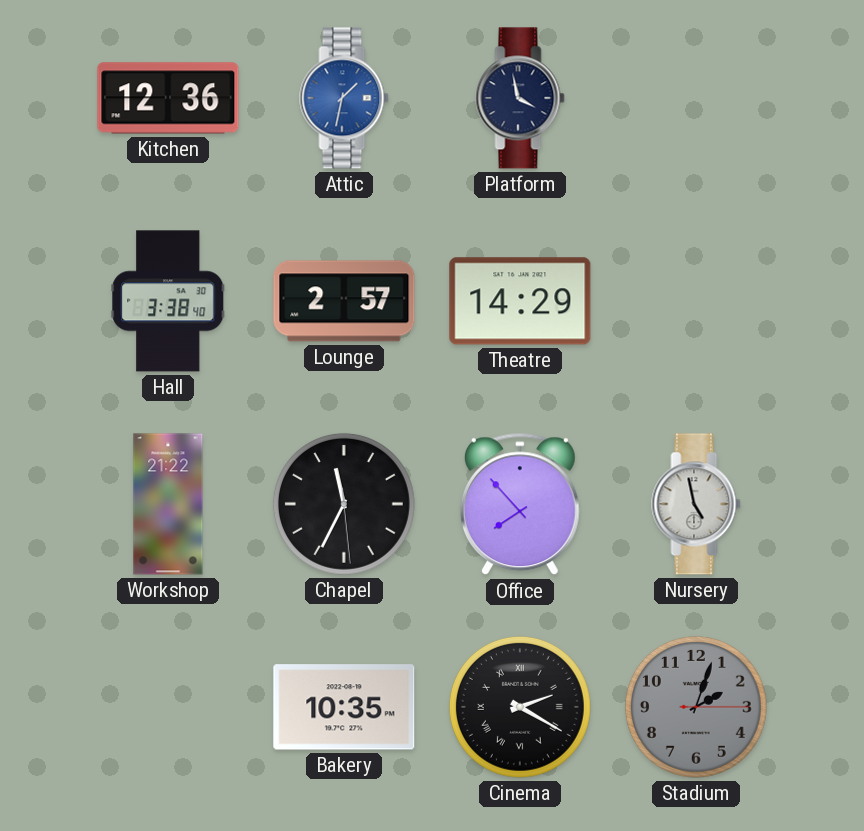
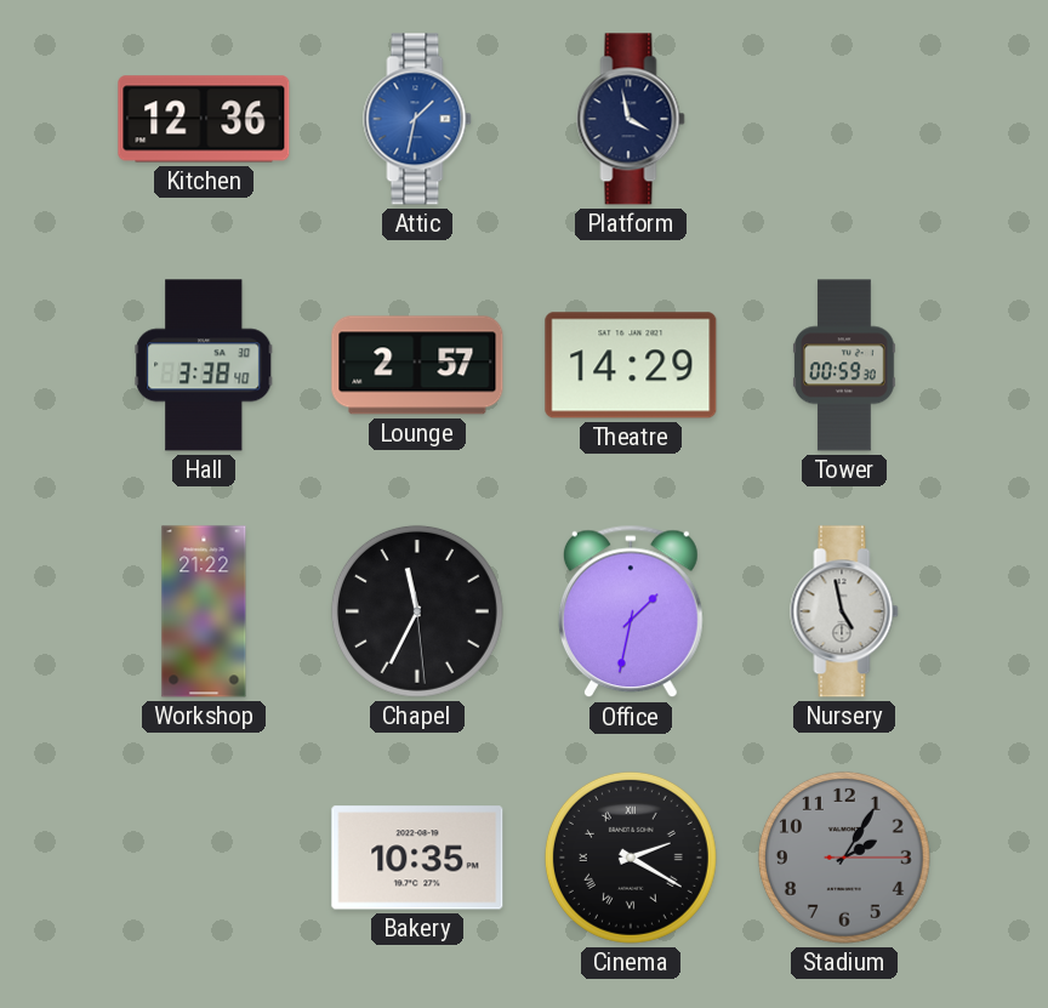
Tower: none -> 00:59
Office: 7:53 -> 1:32
Stadium: 2:03 -> 2:05
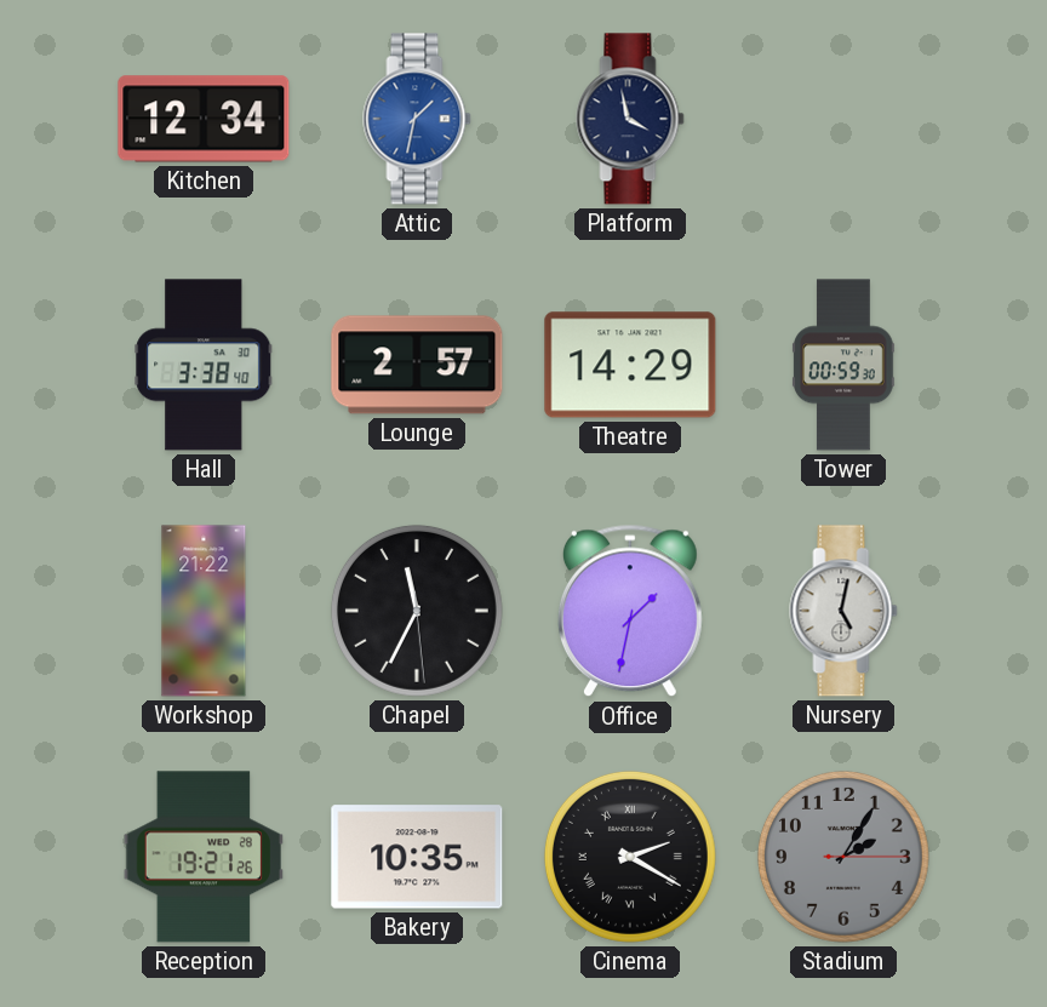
Kitchen: 12:36 -> 12:34
Nursery: 4:58 -> 5:02
Reception: none -> 19:21
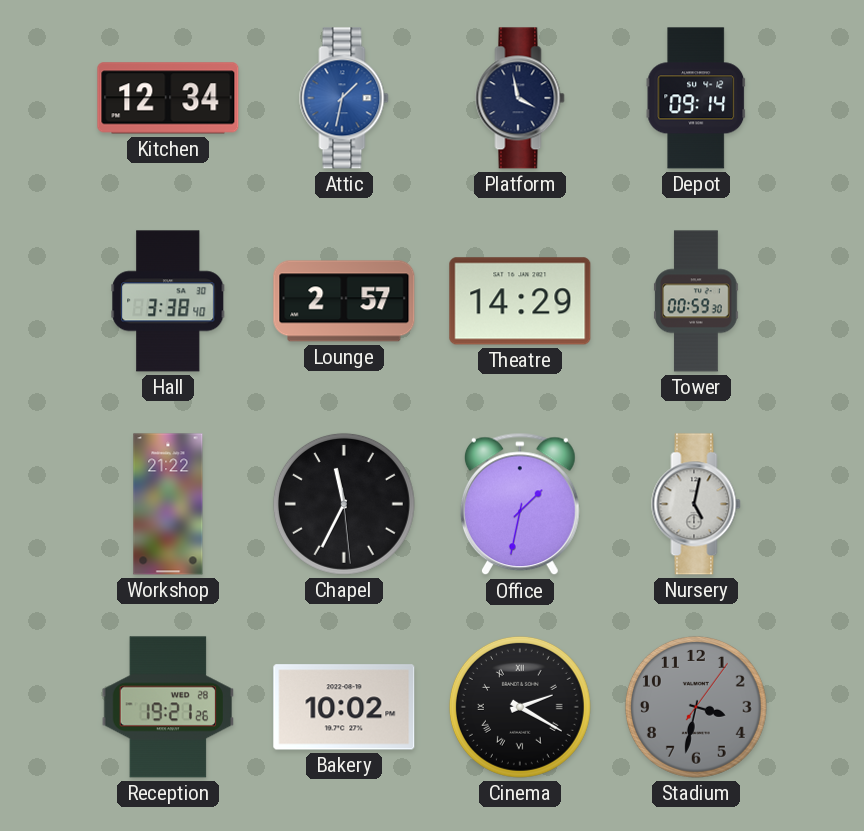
Depot: none -> 09:14
Bakery: 10:35 -> 10:02
Stadium: 2:05 -> 3:32
